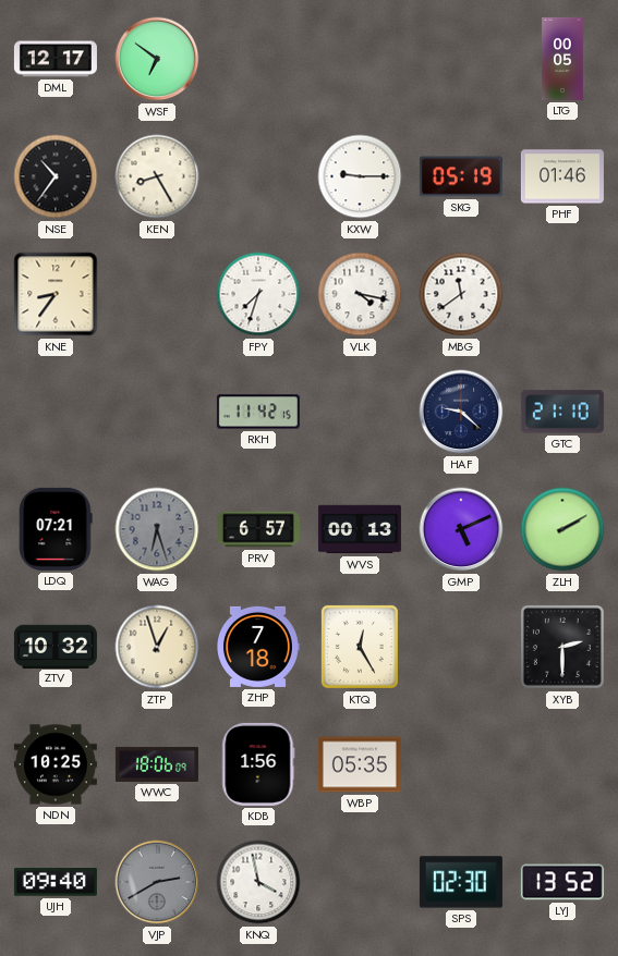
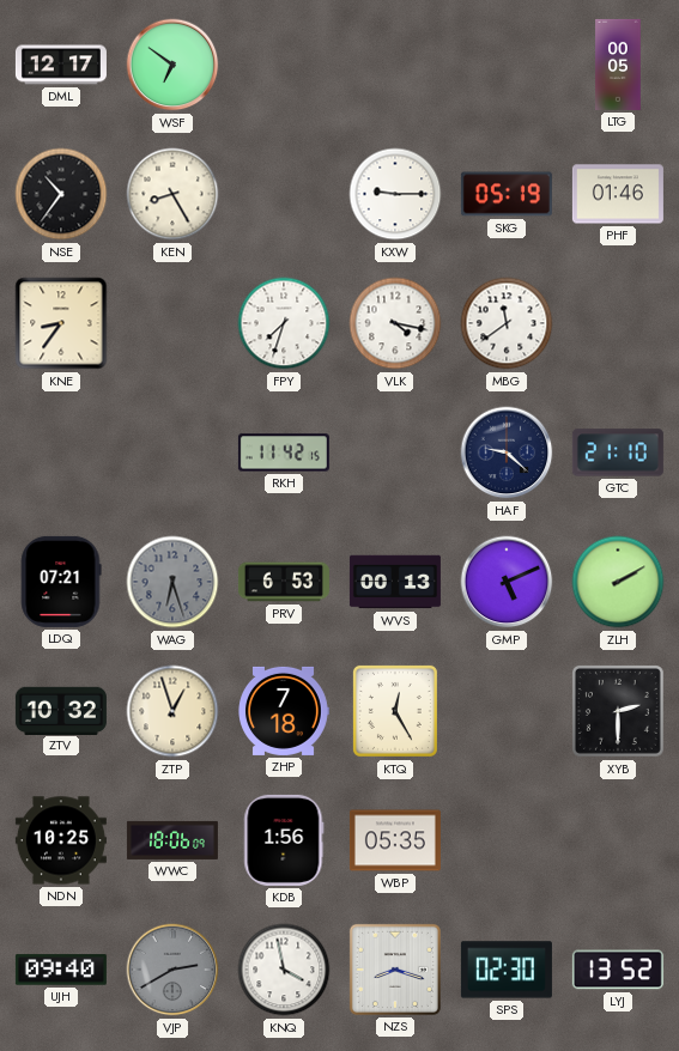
PRV: 6:57 -> 6:53
NZS: none -> 8:18
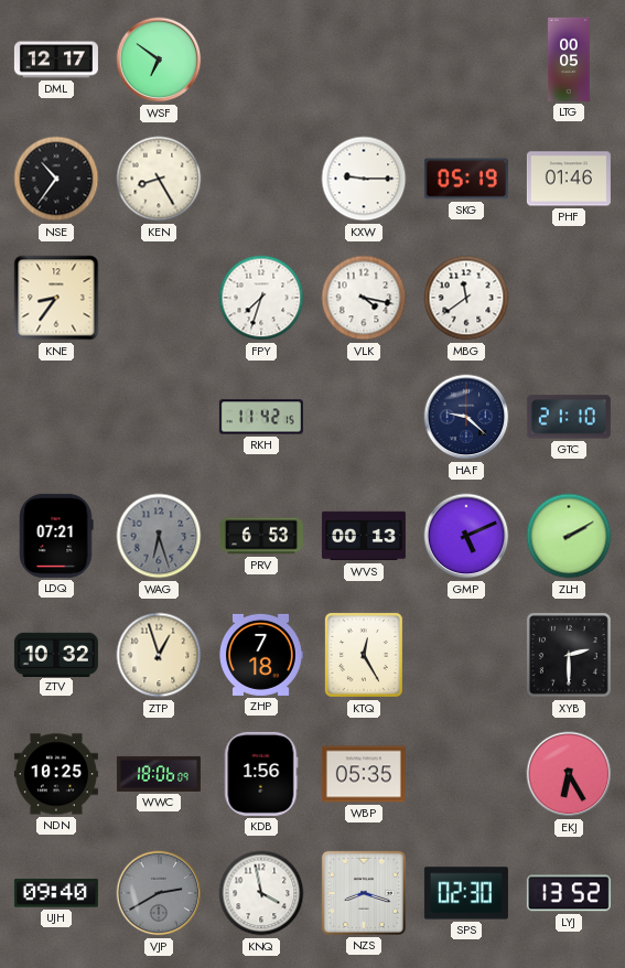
EKJ: none -> 6:25
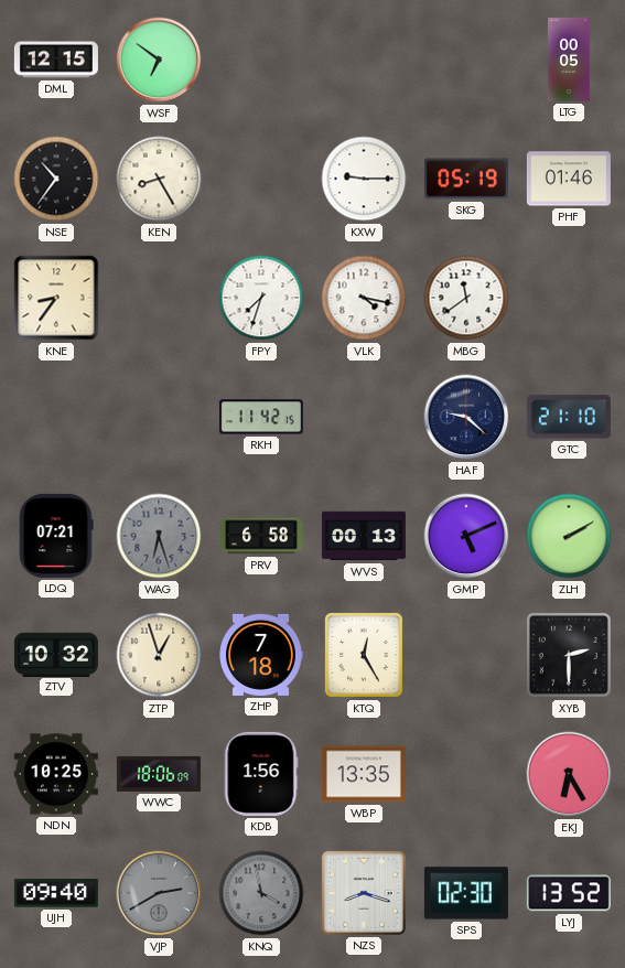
DML: 12:17 -> 12:15
PRV: 6:53 -> 6:58
WBP: 05:35 -> 13:35
KNQ dial: white -> grey
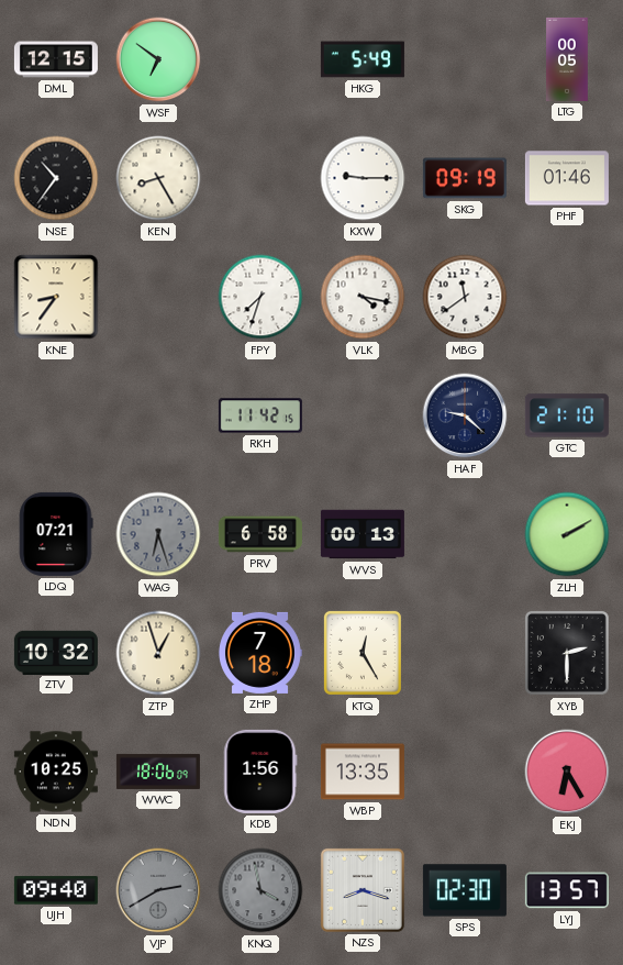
HKG: none -> 5:49
SKG: 05:19 -> 09:19
GMP: 5:11 -> none
LYJ: 13:52 -> 13:57
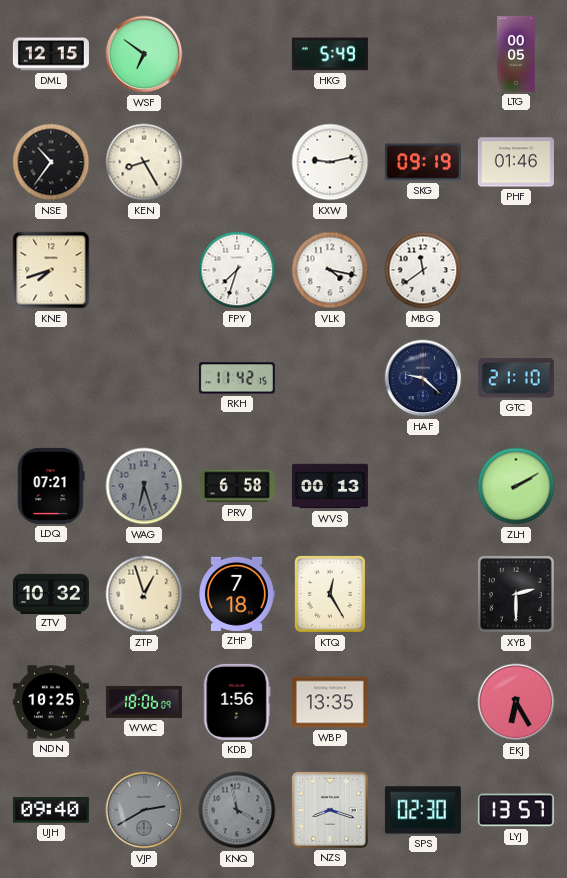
KXW: 9:15 -> 9:13
KNE: 8:36 -> 7:42
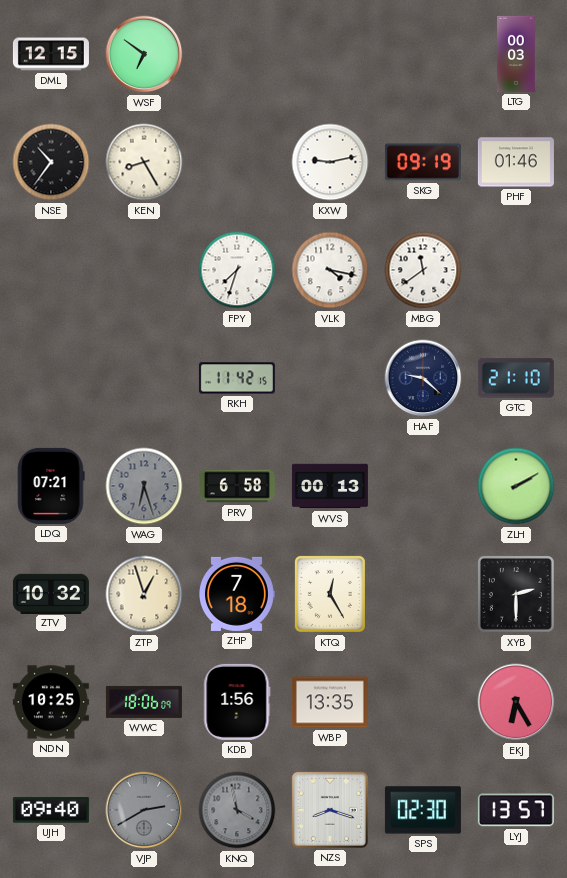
HKG: 5:49 -> none
LTG: 00:05 -> 00:03
KNE: 7:42 -> none
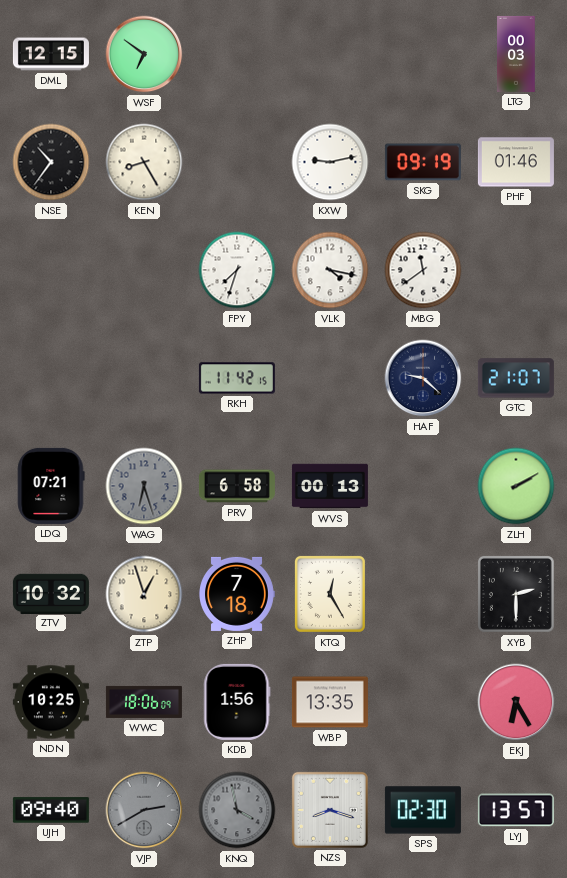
GTC: 21:10 -> 21:07
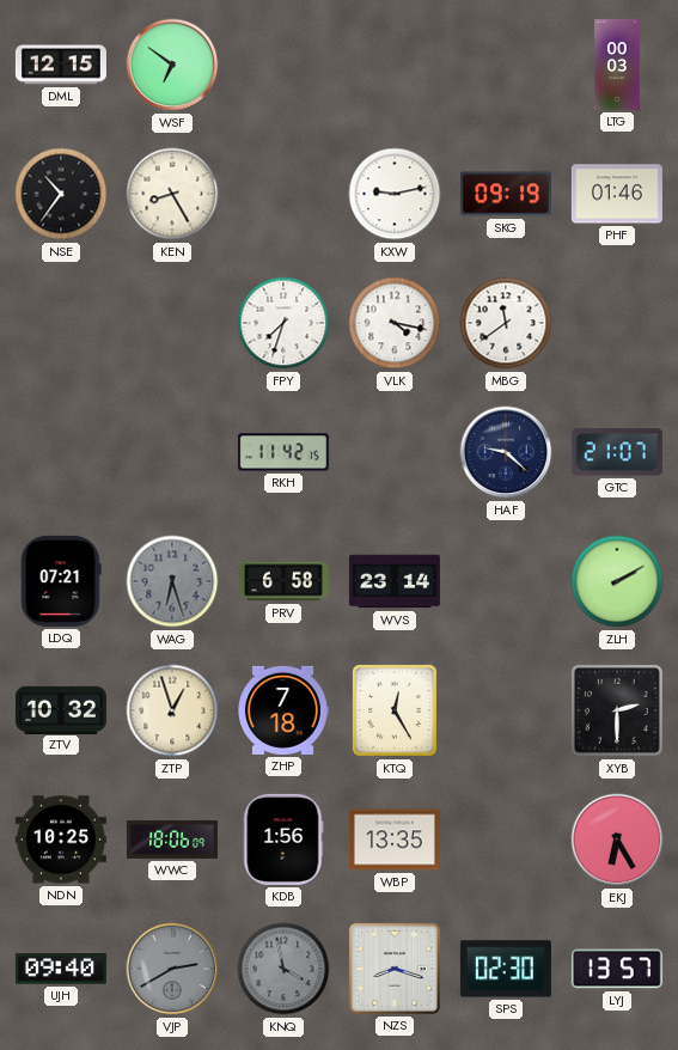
WVS: 00:13 -> 23:14
